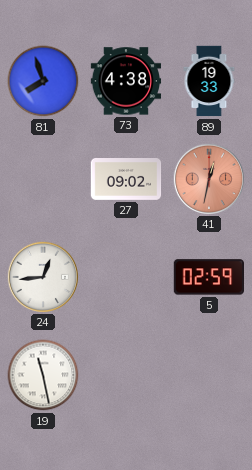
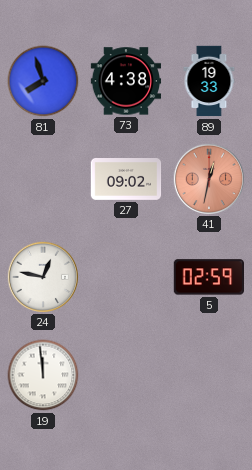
24: 12:44 -> 12:47
19: 11:28 -> 11:59
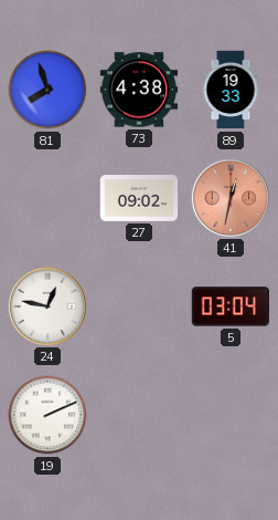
5: 02:59 -> 03:04
19: 11:59 -> 2:11
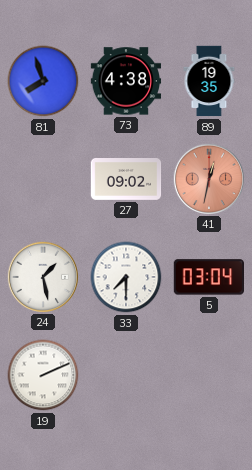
89: 19:33 -> 19:35
24: 12:47 -> 1:28
33: none -> 7:30
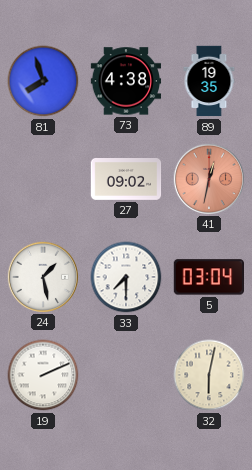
32: none -> 6:02
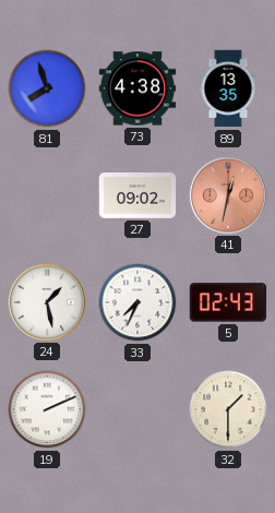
89: 19:35 -> 13:35
33: 7:30 -> 7:34
5: 03:04 -> 02:43
32: 6:02 -> 1:30
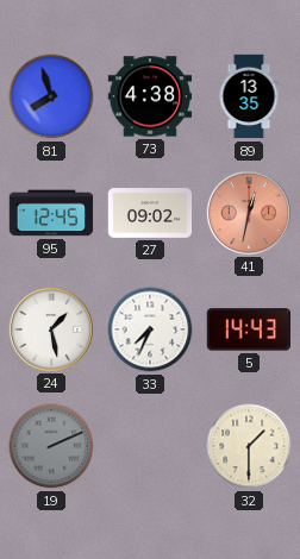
95: none -> 12:45
5: 02:43 -> 14:43
19 dial: white -> grey
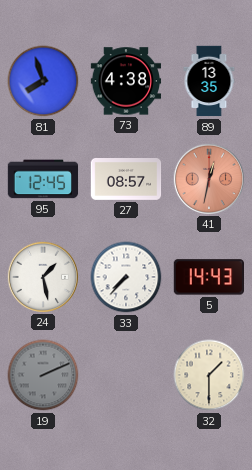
27: 09:02 -> 08:57
33: 7:34 -> 7:37
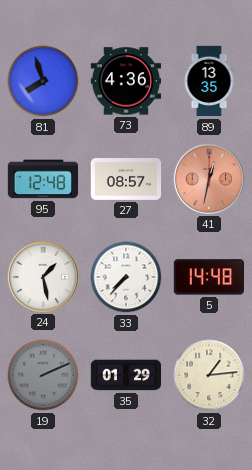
73: 4:38 -> 4:36
95: 12:45 -> 12:48
5: 14:43 -> 14:48
35: none -> 01:29
32: 1:30 -> 1:14
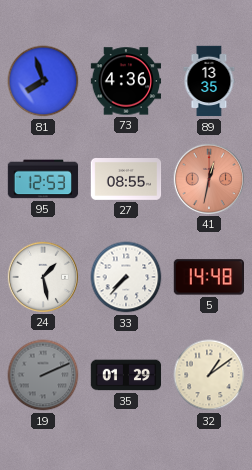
95: 12:48 -> 12:53
27: 08:57 -> 08:55
32: 1:14 -> 1:09
